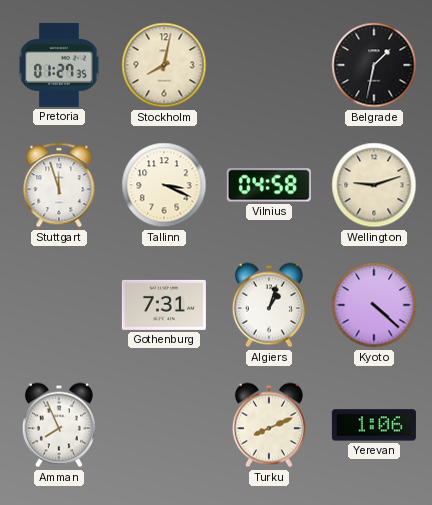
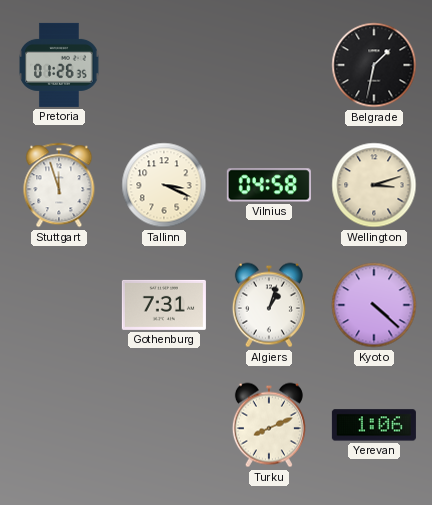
Pretoria: 01:27 -> 01:26
Stockholm: 8:02 -> none
Wellington: 9:12 -> 3:12
Amman: 7:56 -> none
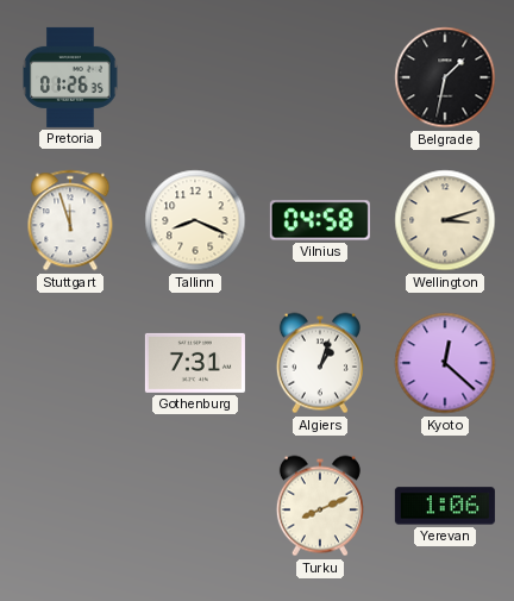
Tallinn: 3:19 -> 8:19
Kyoto: 4:22 -> 12:22
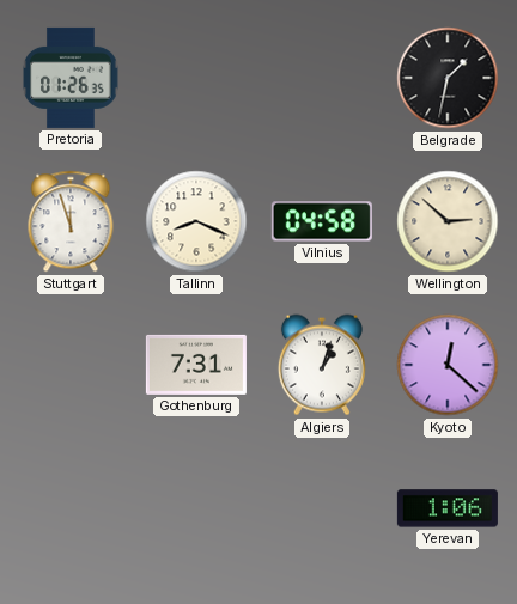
Wellington: 3:12 -> 2:52
Turku: 8:11 -> none
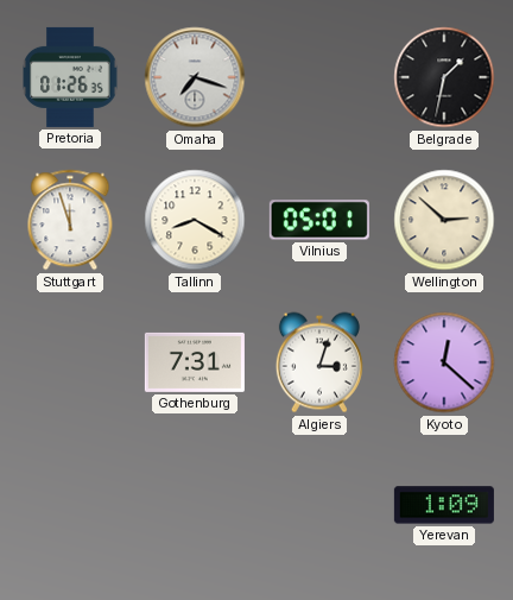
Omaha: none -> 7:18
Tallinn: 8:19 -> 8:20
Vilnius: 04:58 -> 05:01
Algiers: 1:03 -> 3:03
Yerevan: 1:06 -> 1:09
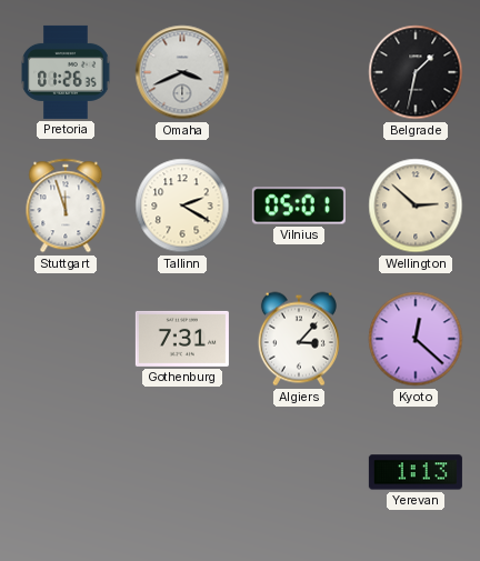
Omaha: 7:18 -> 3:41
Tallinn: 8:20 -> 2:20
Algiers: 3:03 -> 3:07
Yerevan: 1:09 -> 1:13
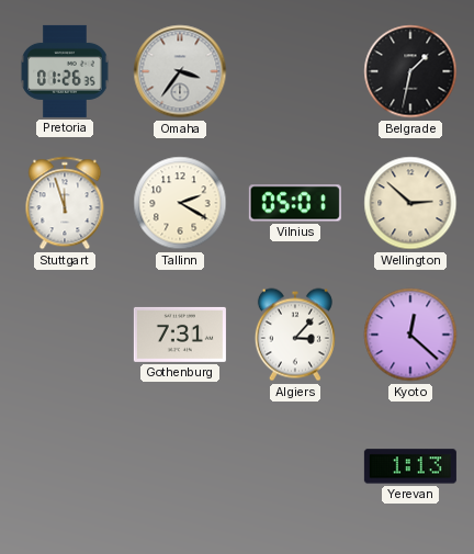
Omaha: 3:41 -> 3:36
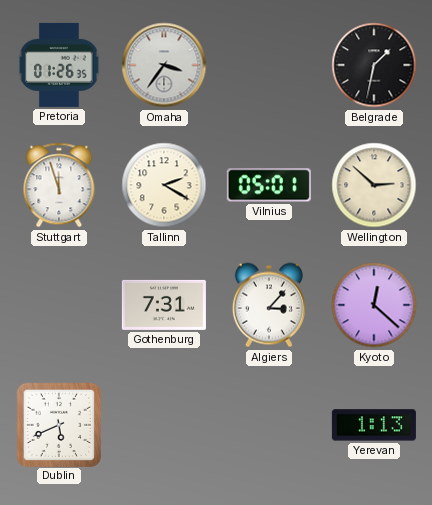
Dublin: none -> 5:41
